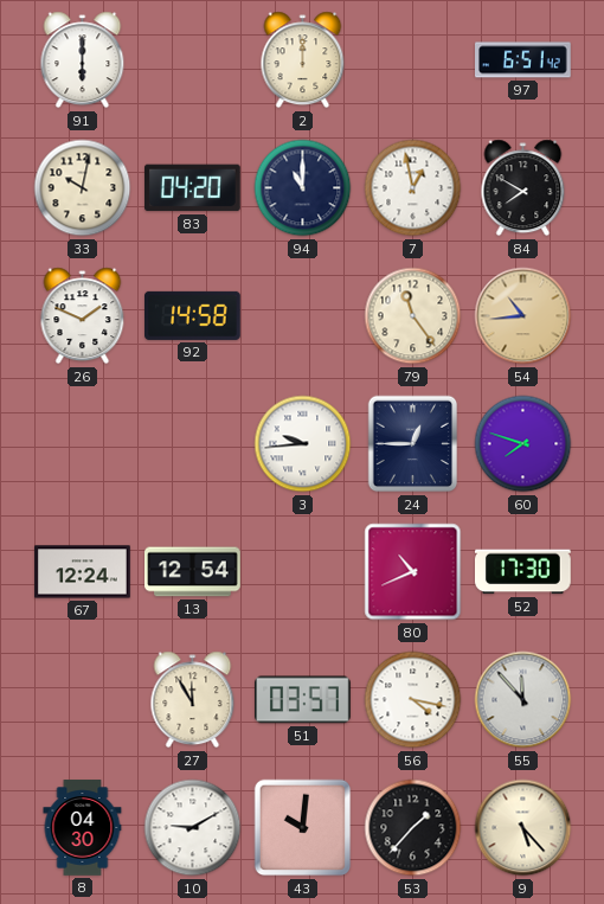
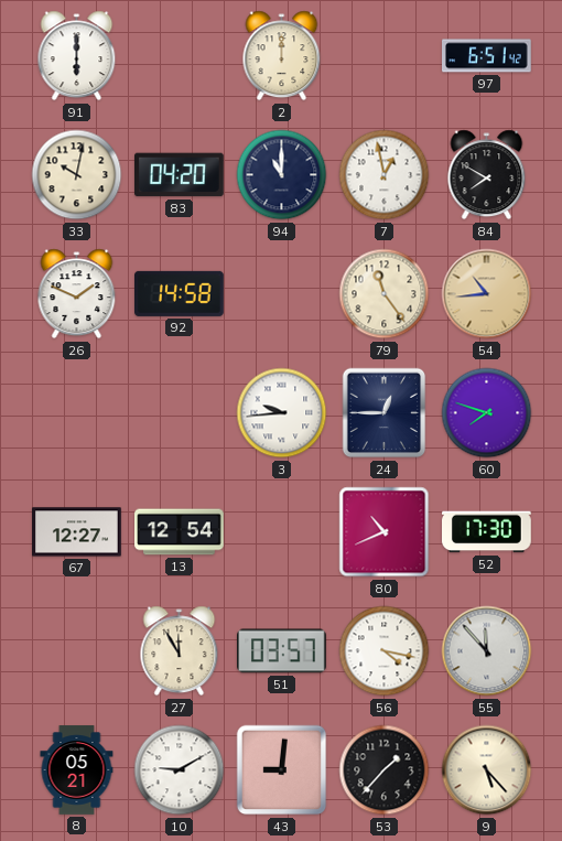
67: 12:24 -> 12:27
8: 04:30 -> 05:21
43: 10:01 -> 9:01
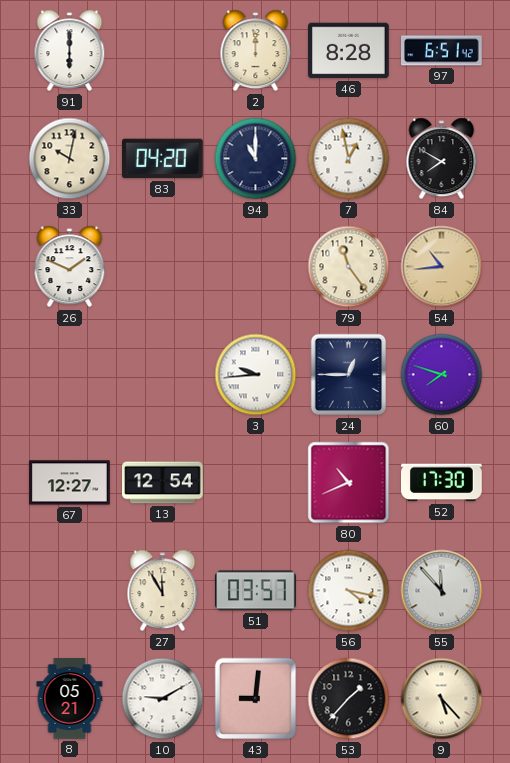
46: none -> 8:28
92: 14:58 -> none
